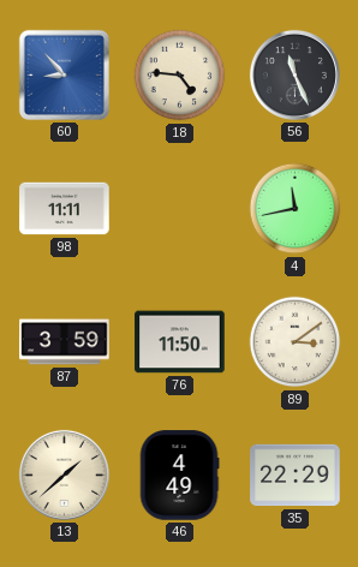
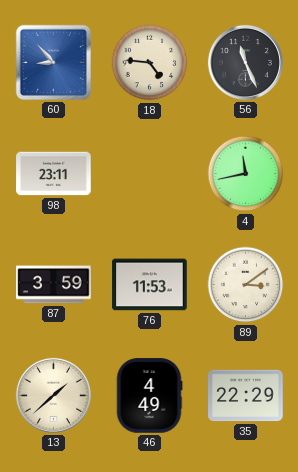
98: 11:11 -> 23:11
76: 11:50 -> 11:53
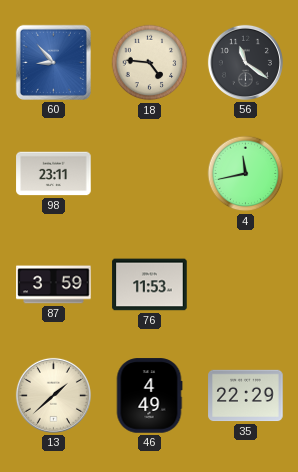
56: 11:26 -> 11:21
89: 3:09 -> none
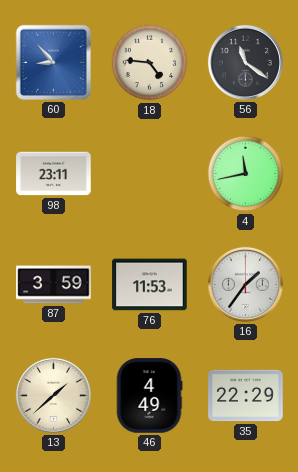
16: none -> 1:36
